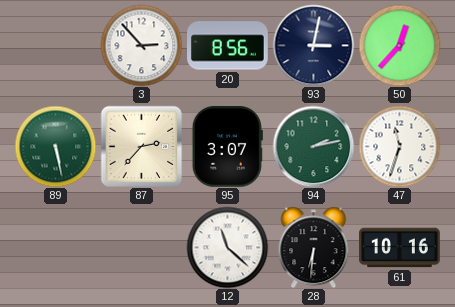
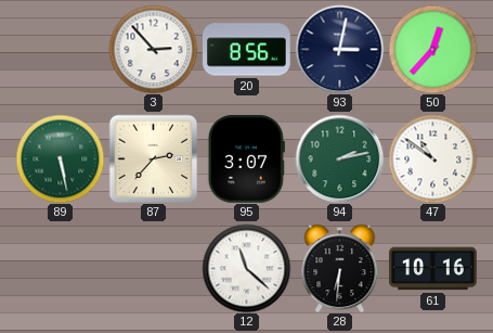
47: 11:33 -> 10:51
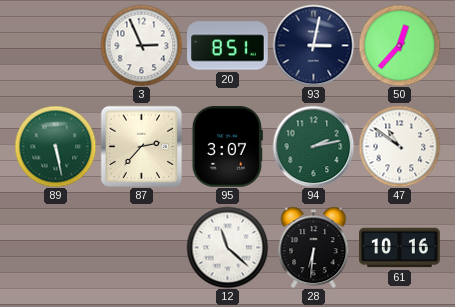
3: 2:53 -> 2:56
20: 8:56 -> 8:51
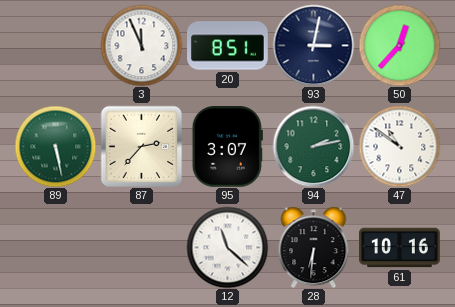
3: 2:56 -> 11:56
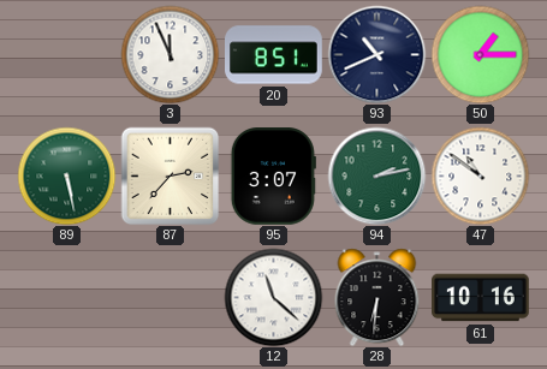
93: 3:02 -> 10:41
50: 12:37 -> 1:15
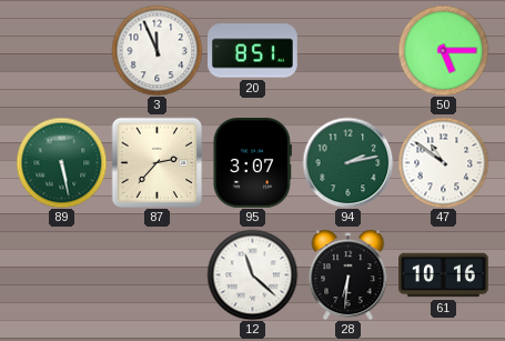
93: 10:41 -> none
50: 1:15 -> 5:15
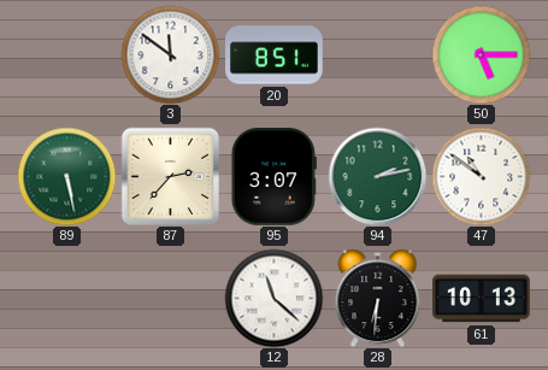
3: 11:56 -> 11:51
61: 10:16 -> 10:13
